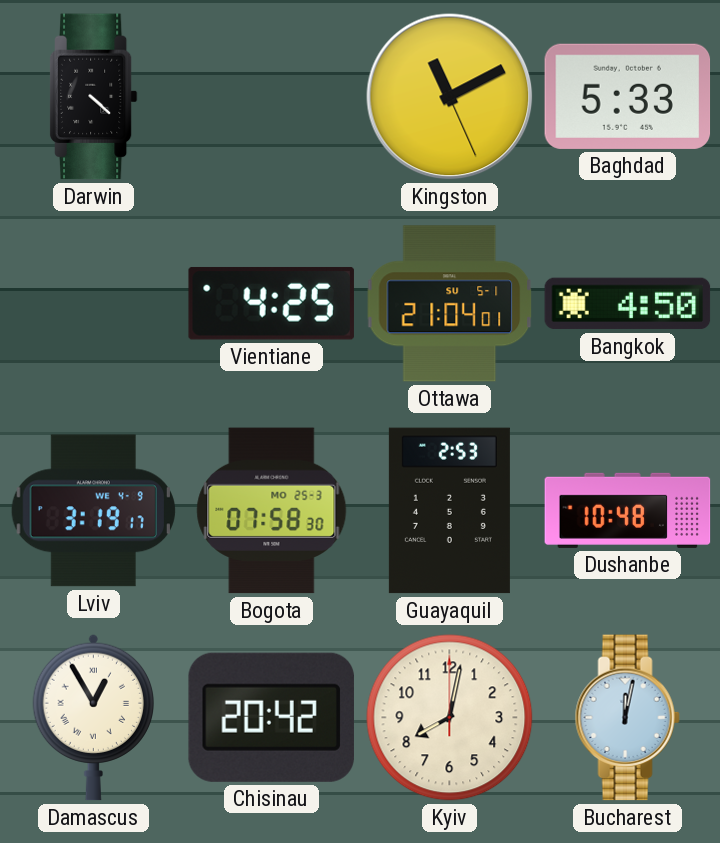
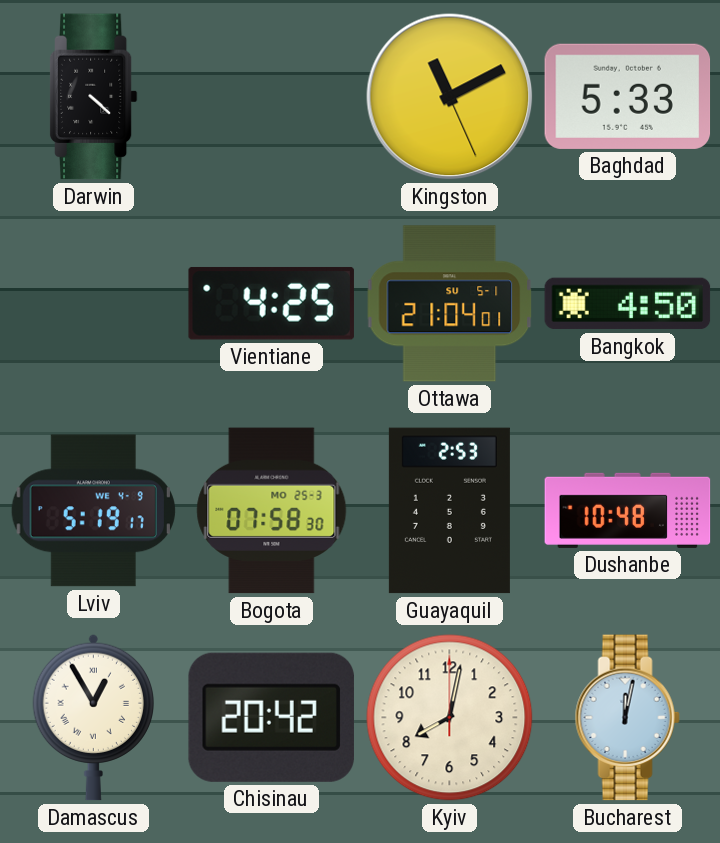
Lviv: 3:19 -> 5:19
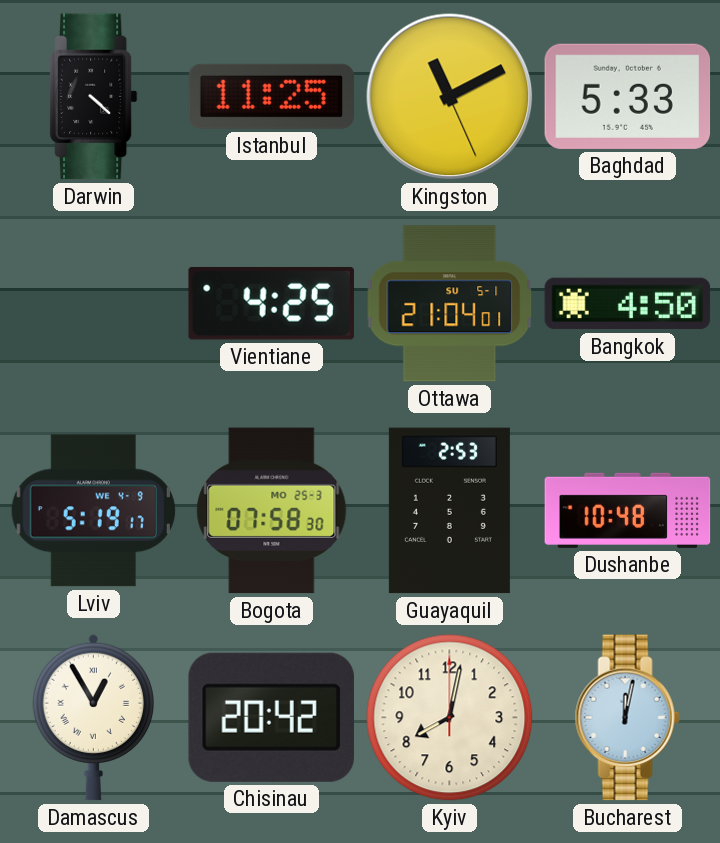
Istanbul: none -> 11:25
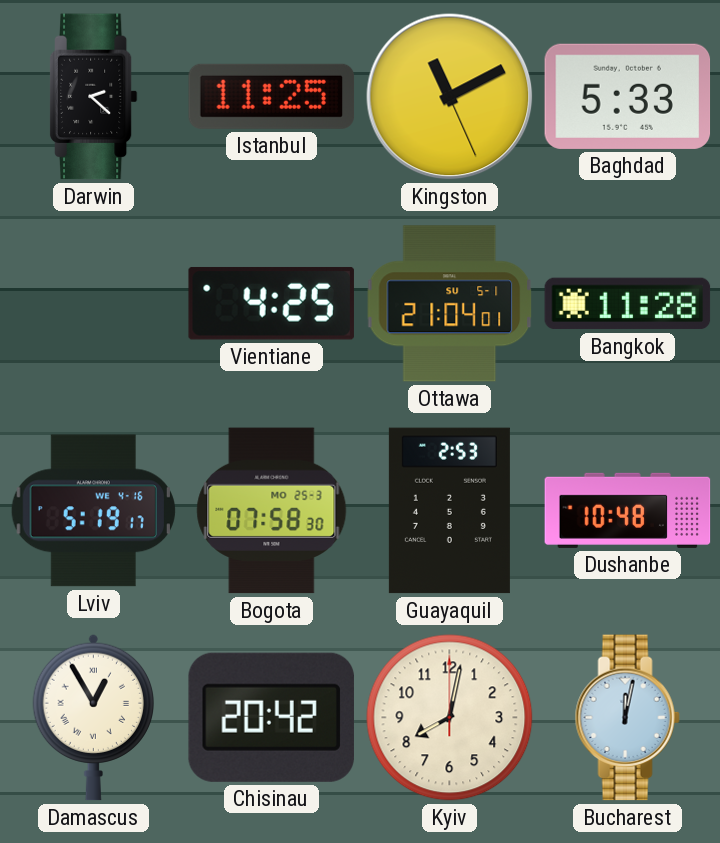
Darwin: 4:22 -> 2:22
Bangkok: 4:50 -> 11:28
Lviv date: WE 4-9 -> WE 4-16
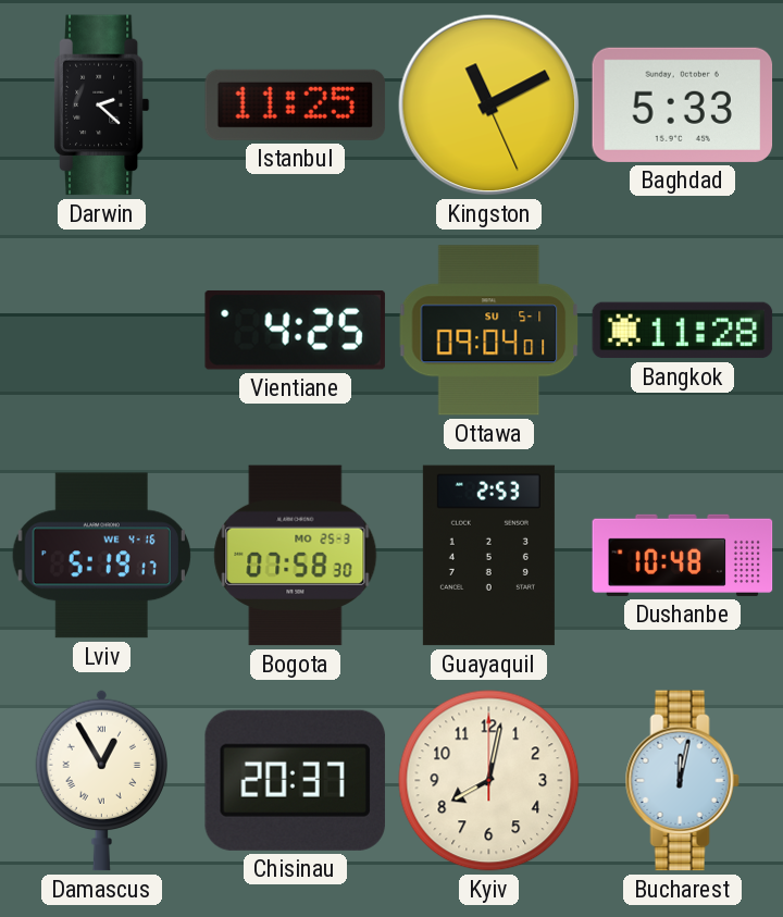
Ottawa: 21:04 -> 09:04
Chisinau: 20:42 -> 20:37
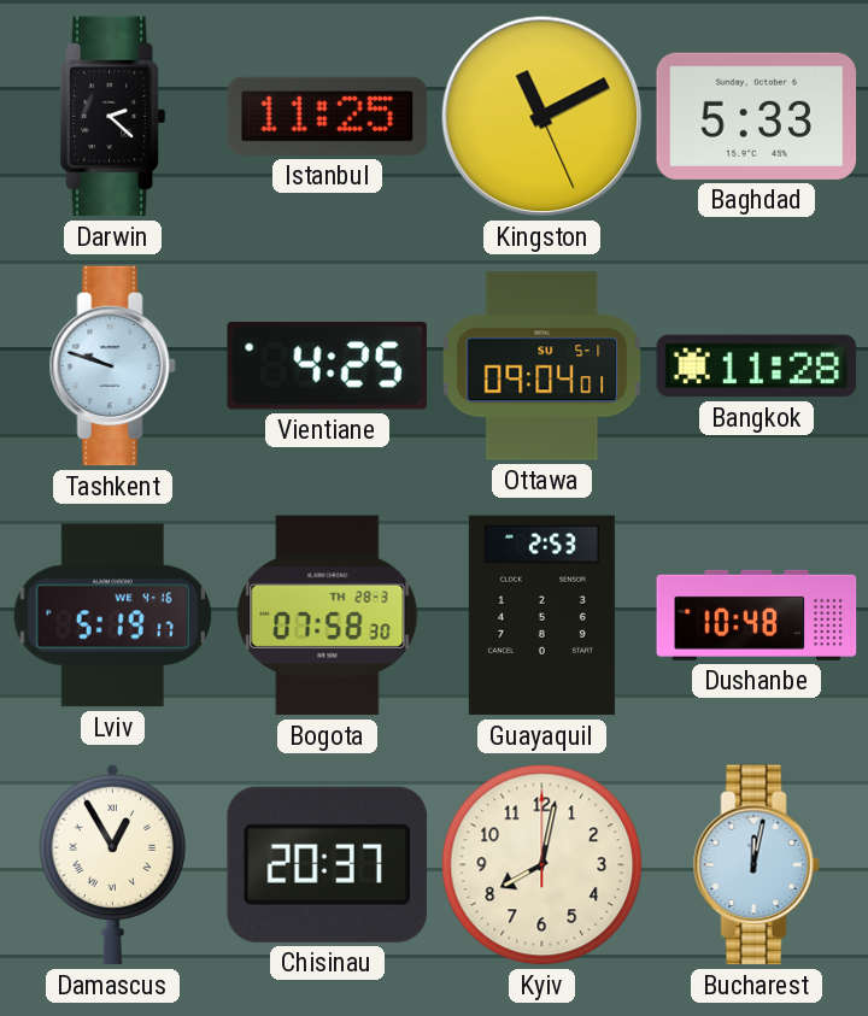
Tashkent: none -> 9:48
Bogota date: MO 25-3 -> TH 28-3
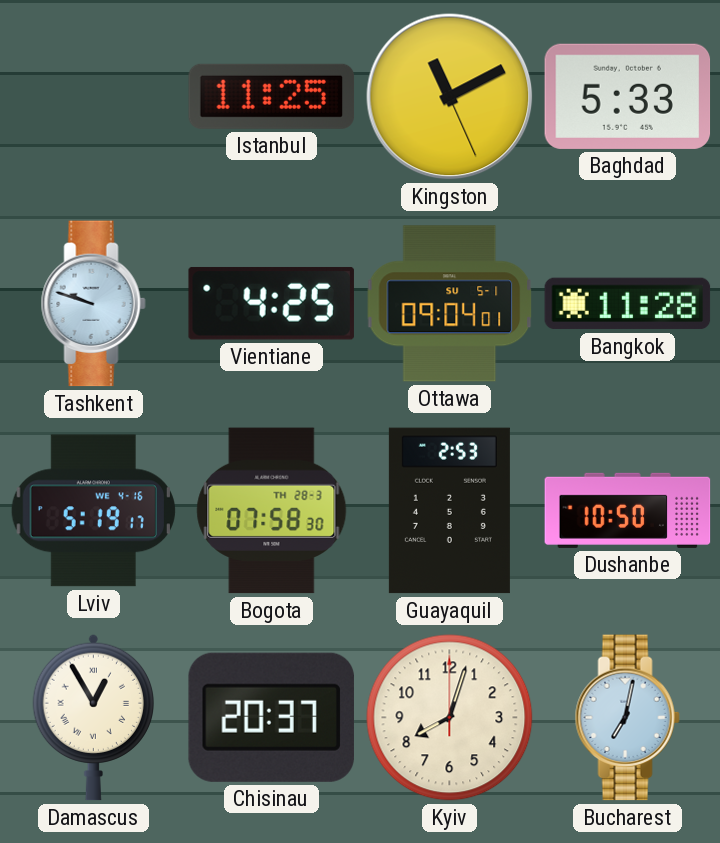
Darwin: 2:22 -> none
Dushanbe: 10:48 -> 10:50
Kyiv: 8:02 -> 8:03
Bucharest: 12:02 -> 7:02
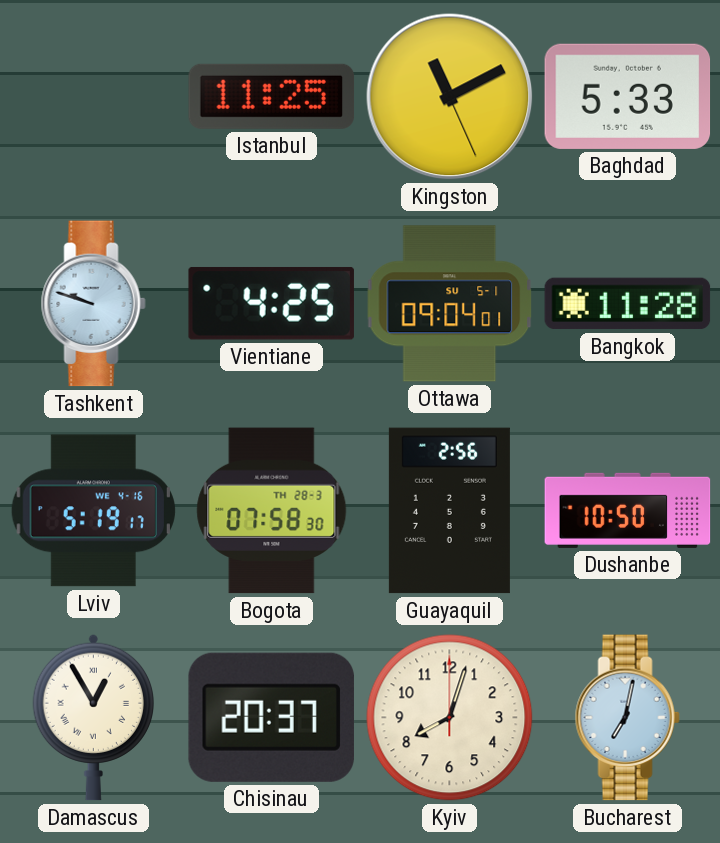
Guayaquil: 2:53 -> 2:56
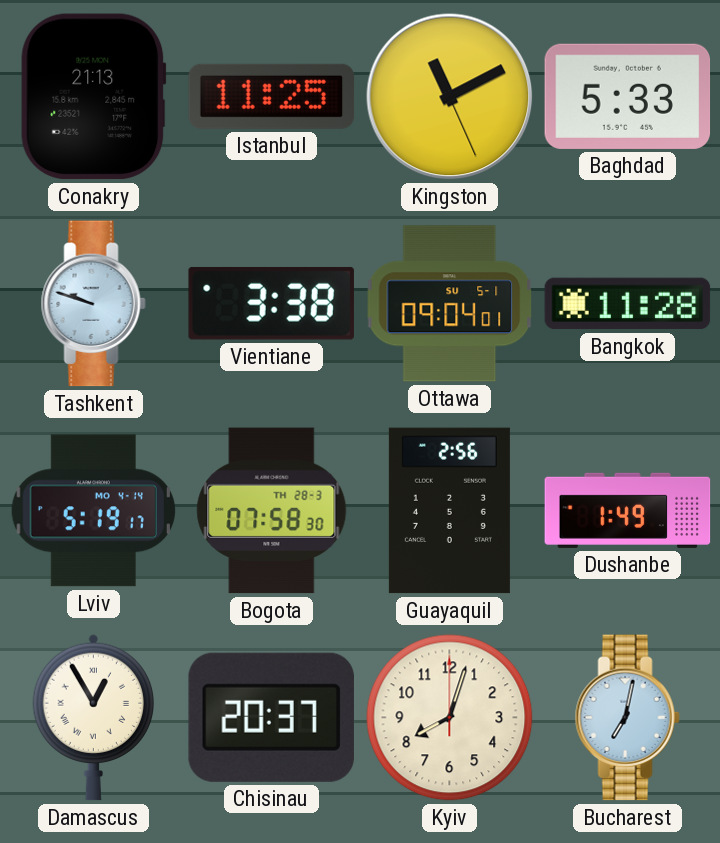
Conakry: none -> 21:13
Vientiane: 4:25 -> 3:38
Lviv date: WE 4-16 -> MO 4-14
Dushanbe: 10:50 -> 1:49
